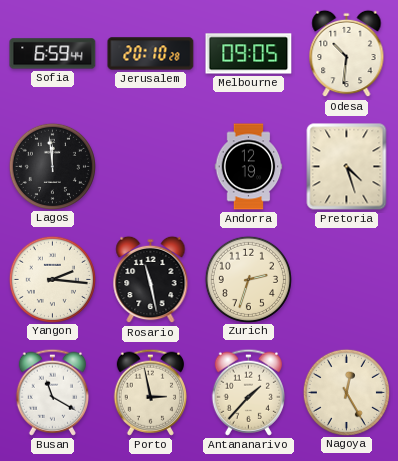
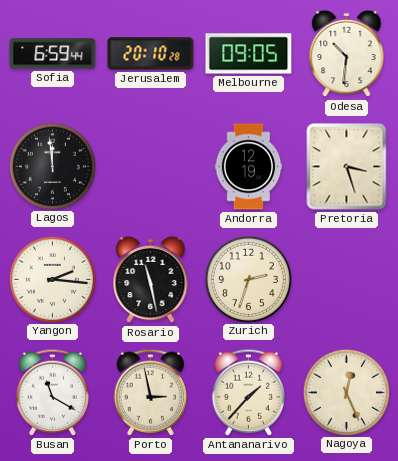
Pretoria: 4:27 -> 3:27
Nagoya: 12:25 -> 12:26
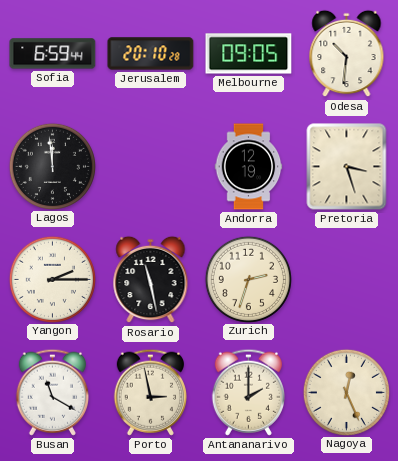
Yangon: 2:16 -> 2:15
Antananarivo: 1:37 -> 2:00
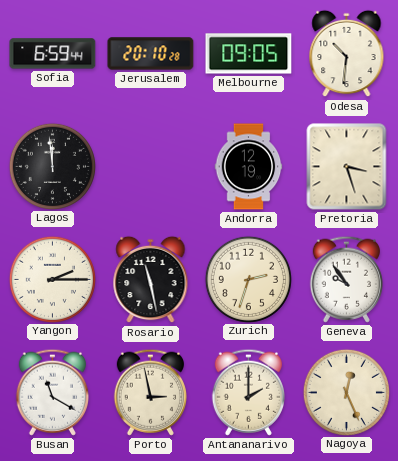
Geneva: none -> 9:54
